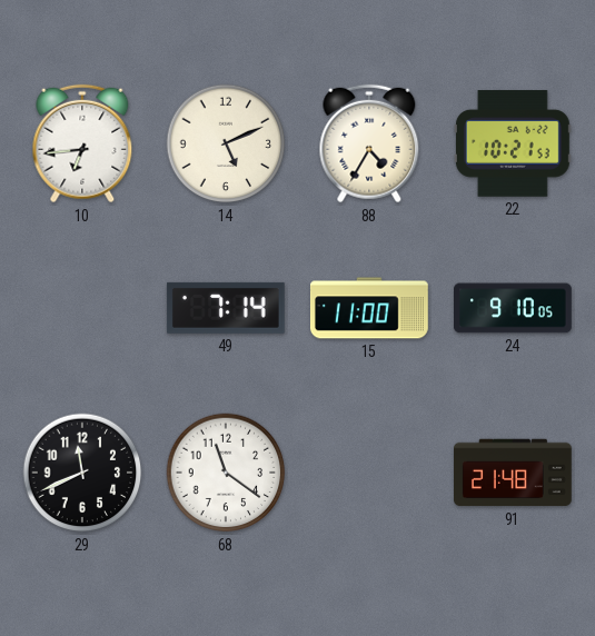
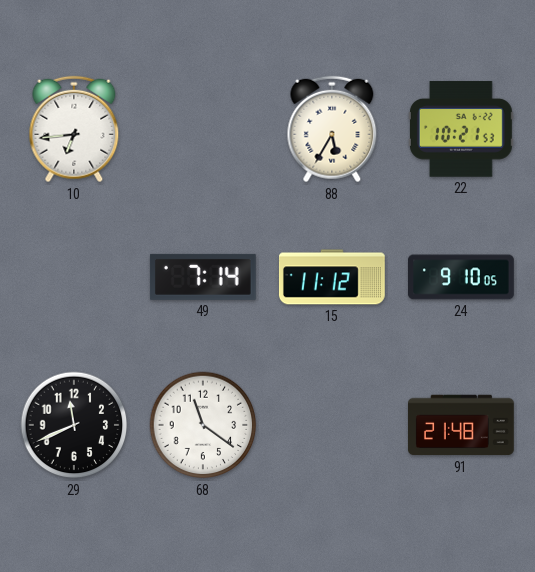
14: 5:11 -> none
88: 4:35 -> 5:35
15: 11:00 -> 11:12
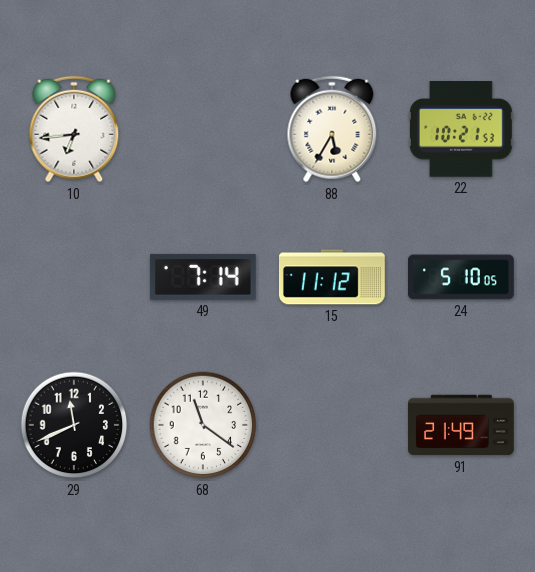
24: 9:10 -> 5:10
91: 21:48 -> 21:49
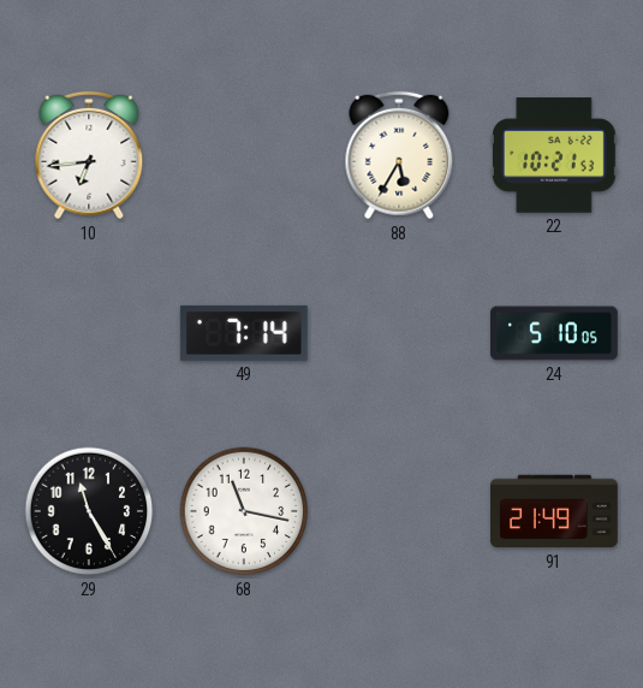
15: 11:12 -> none
29: 11:41 -> 11:25
68: 11:21 -> 11:17
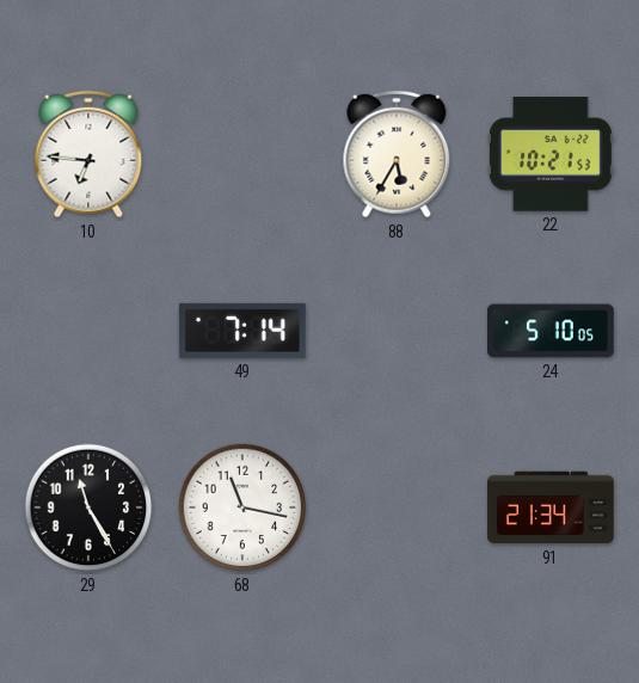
10: 6:44 -> 6:46
91: 21:49 -> 21:34
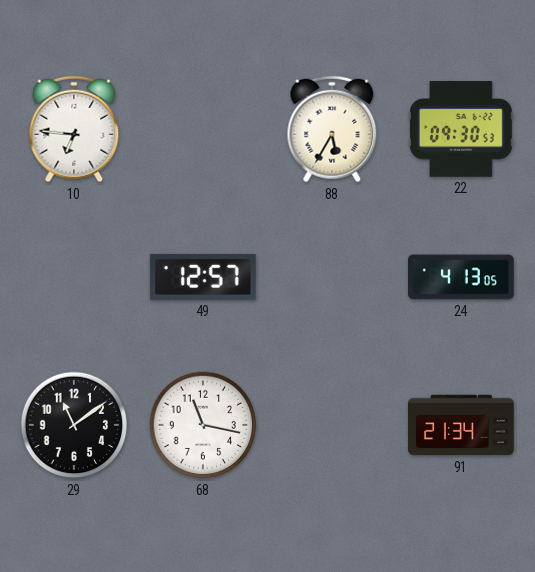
22: 10:21 -> 09:30
49: 7:14 -> 12:57
24: 5:10 -> 4:13
29: 11:25 -> 11:09
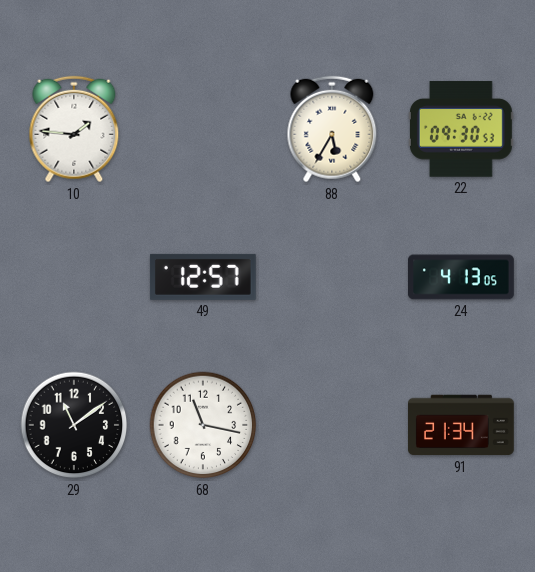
10: 6:46 -> 1:46
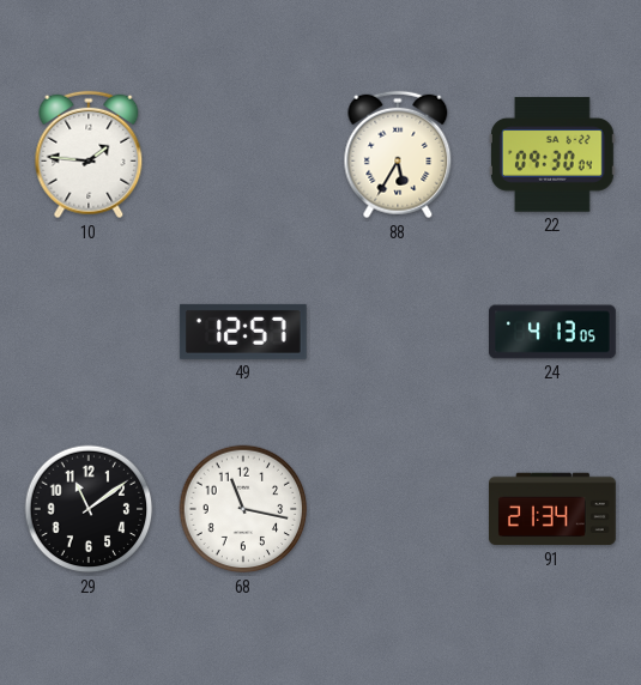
22: 09:30:53 -> 09:30:04
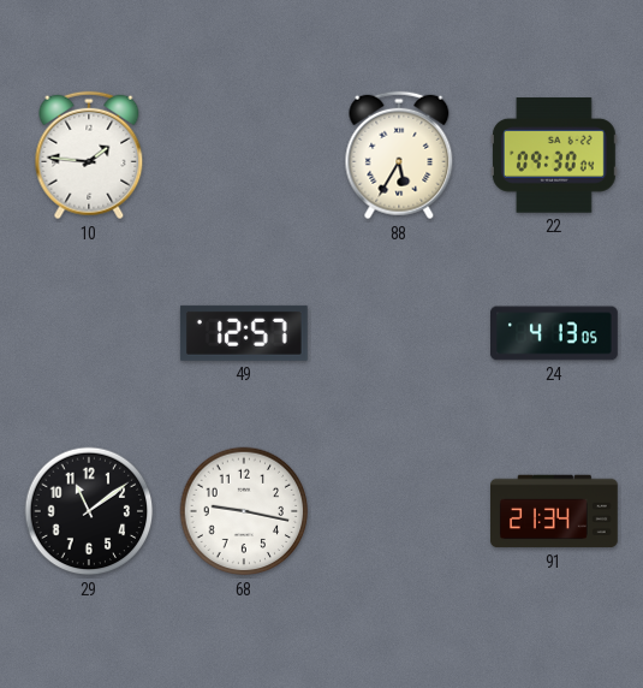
68: 11:17 -> 9:17
